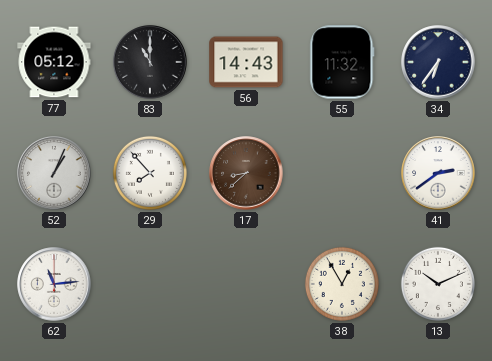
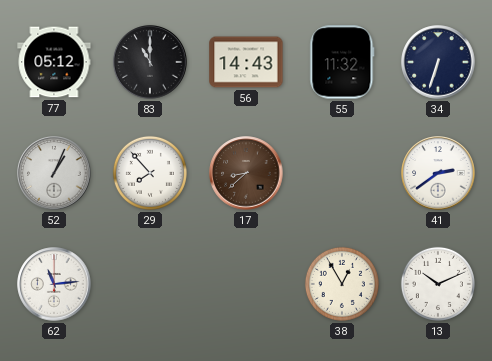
34: 6:36 -> 6:33
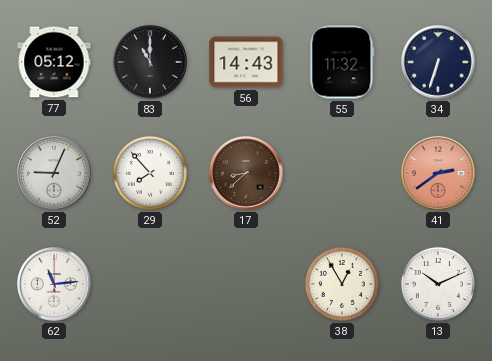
52: 1:04 -> 9:04
41 dial: white -> salmon
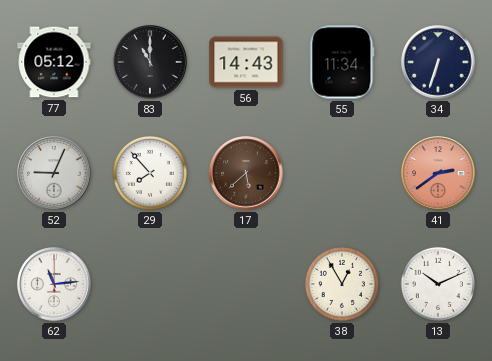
55: 11:32 -> 11:34
17: 8:38 -> 5:38
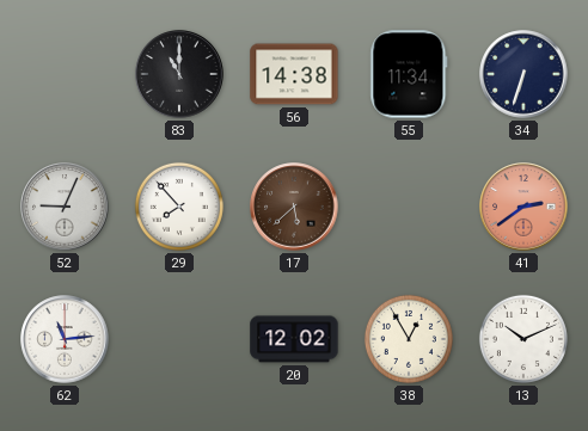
77: 05:12 -> none
56: 14:43 -> 14:38
20: none -> 12:02
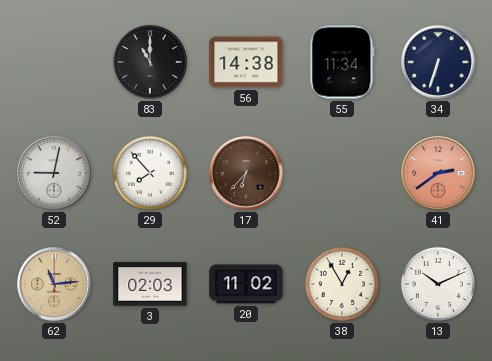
52: 9:04 -> 9:02
17: 5:38 -> 6:37
62 dial: white -> champagne
3: none -> 02:03
20: 12:02 -> 11:02
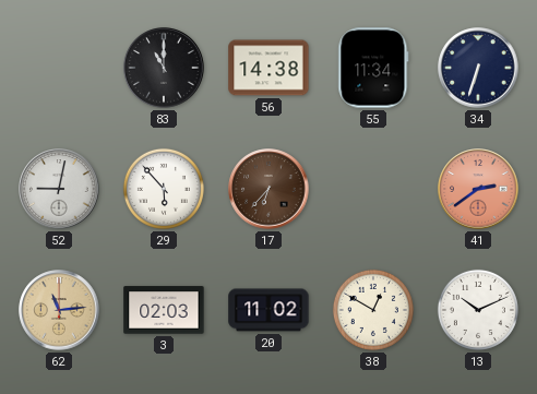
29: 7:53 -> 5:53
38: 12:55 -> 12:50
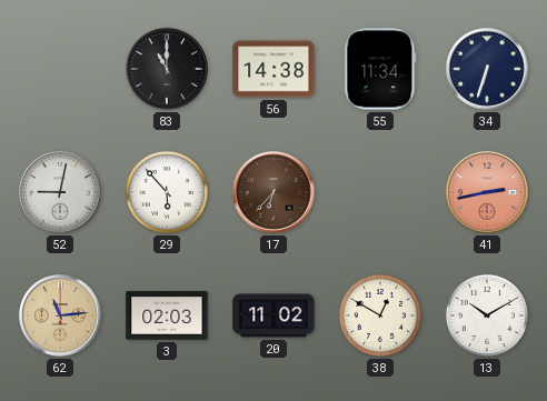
41: 2:39 -> 2:43
13: 10:11 -> 10:10
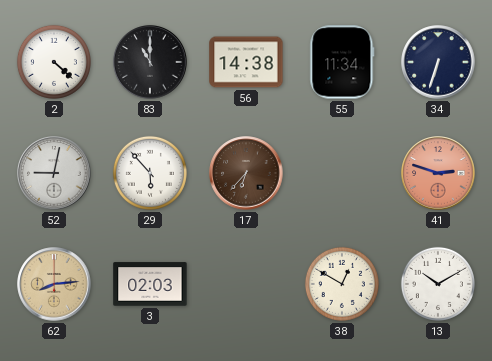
2: none -> 4:22
41: 2:43 -> 2:48
62: 11:14 -> 8:14
20: 11:02 -> none
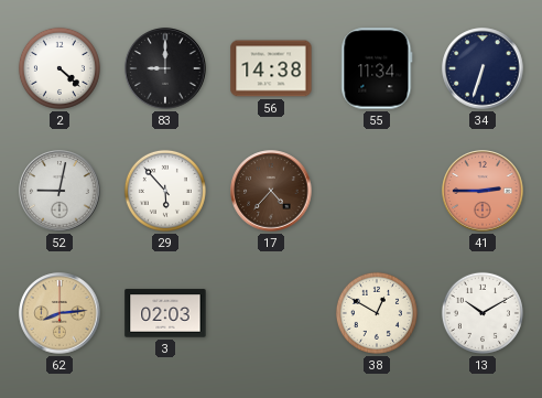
83: 11:00 -> 9:00
17: 6:37 -> 4:37
41: 2:48 -> 2:45
